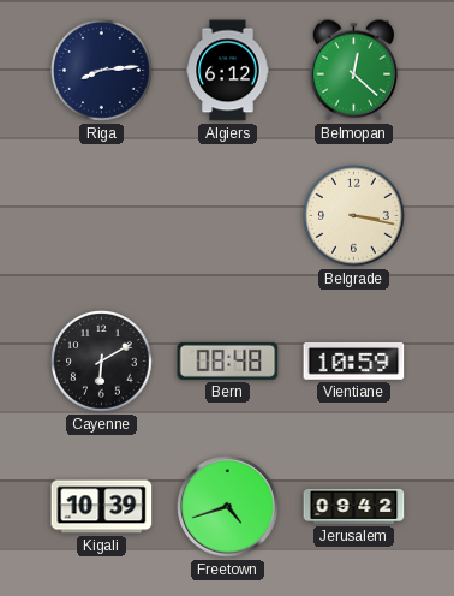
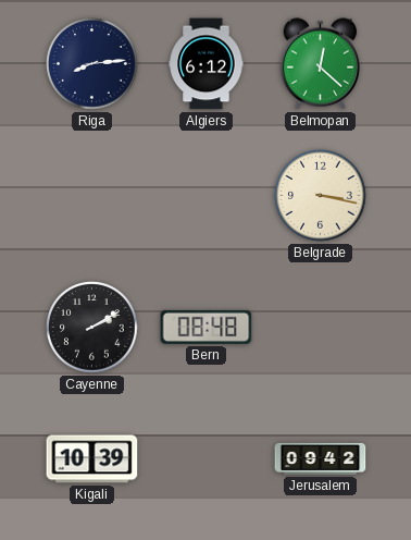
Cayenne: 6:10 -> 2:10
Vientiane: 10:59 -> none
Freetown: 4:42 -> none
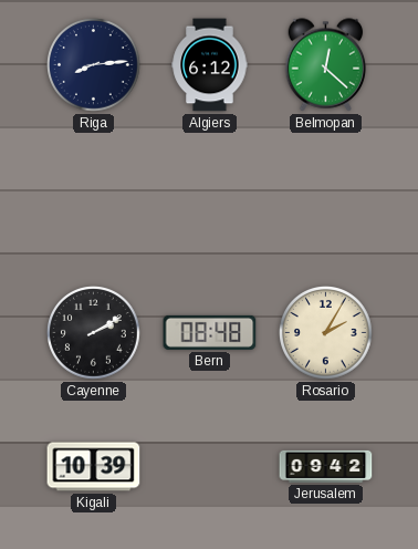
Belgrade: 3:17 -> none
Rosario: none -> 2:05
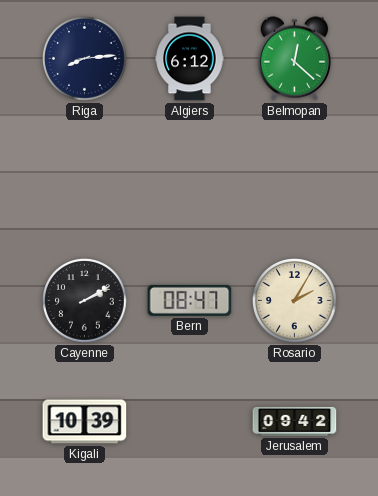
Bern: 08:48 -> 08:47
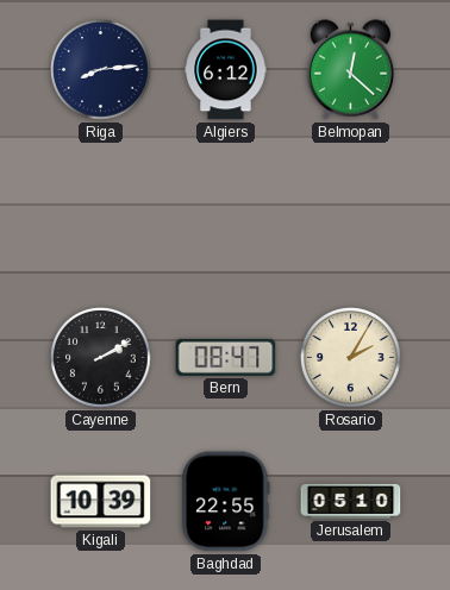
Baghdad: none -> 22:55
Jerusalem: 09:42 -> 05:10
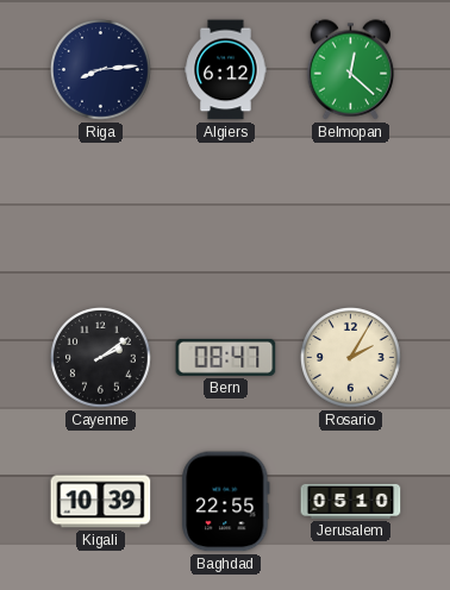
Cayenne: 2:10 -> 2:09
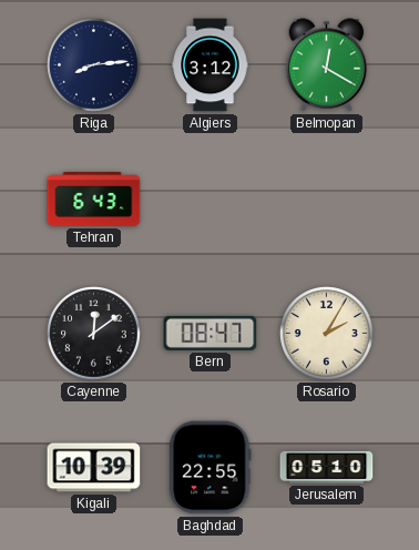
Algiers: 6:12 -> 3:12
Belmopan: 12:22 -> 12:20
Tehran: none -> 6:43
Cayenne: 2:09 -> 12:09
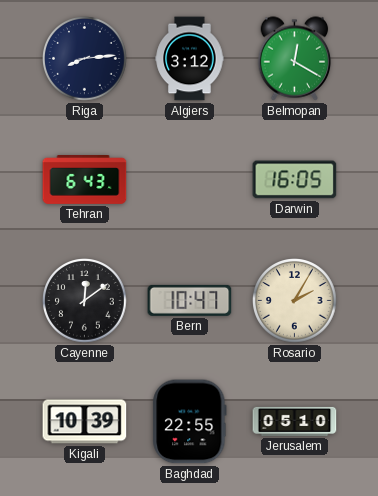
Darwin: none -> 16:05
Bern: 08:47 -> 10:47
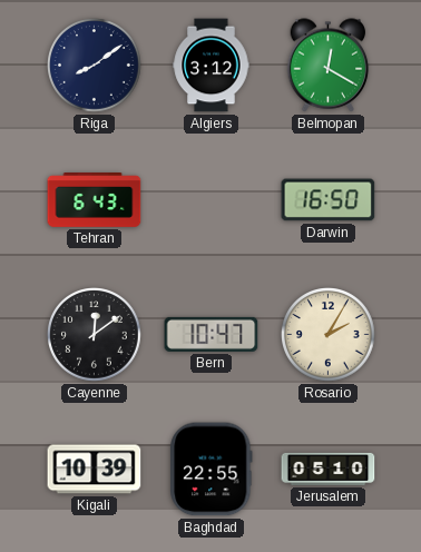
Riga: 8:14 -> 8:09
Darwin: 16:05 -> 16:50
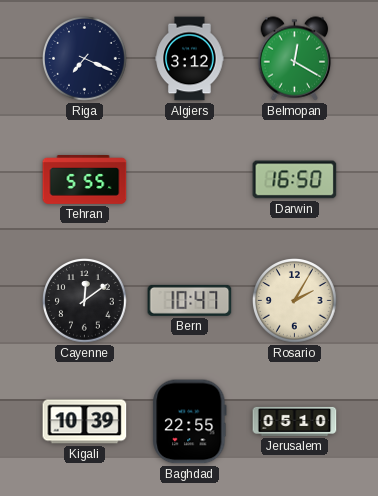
Riga: 8:09 -> 7:19
Tehran: 6:43 -> 5:55
